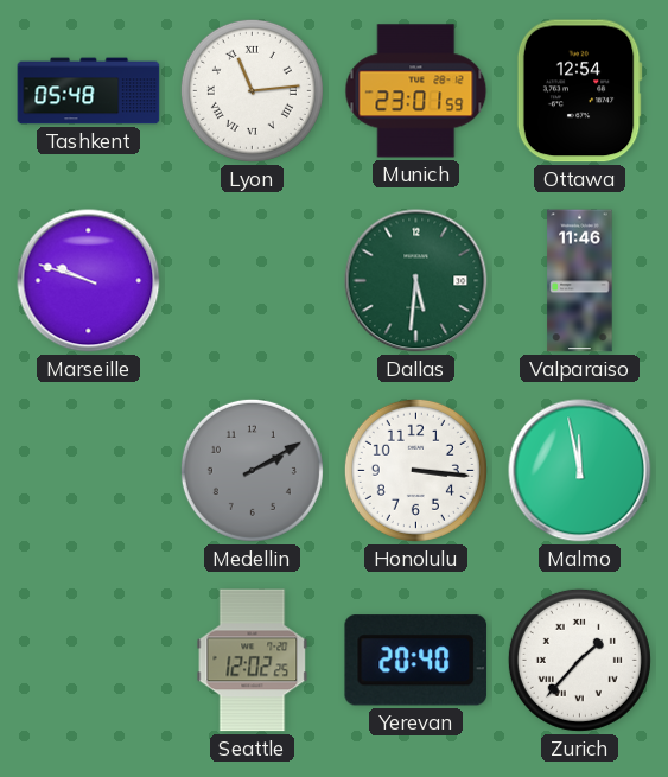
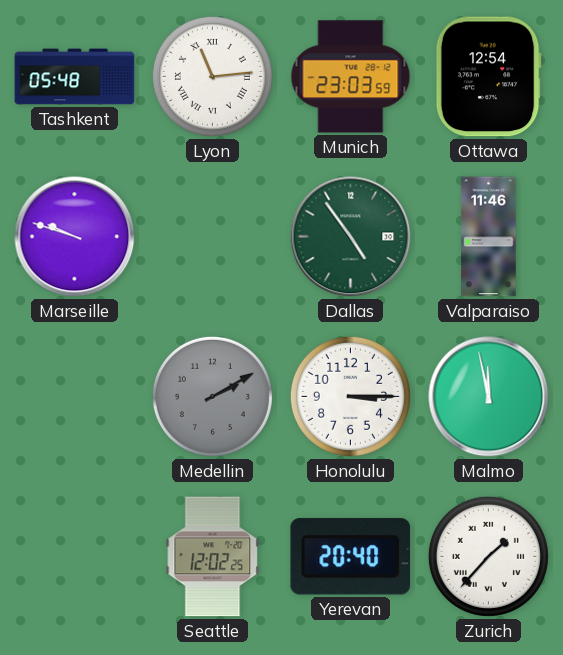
Munich: 23:01 -> 23:03
Dallas: 5:31 -> 4:54
Honolulu: 3:16 -> 3:15
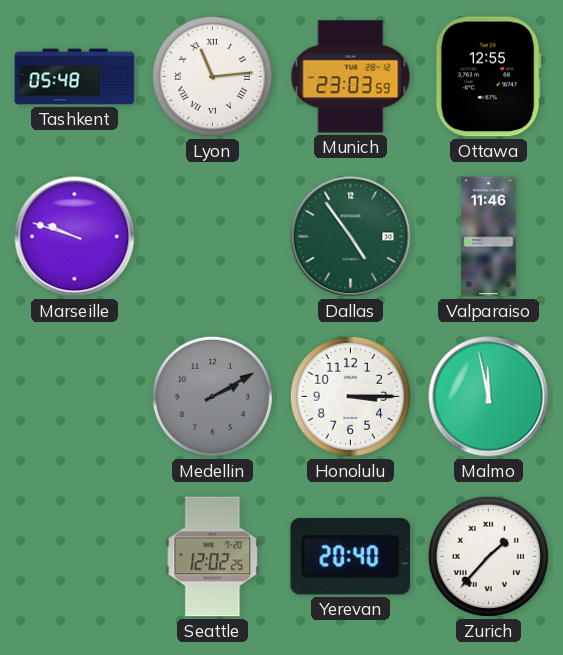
Ottawa: 12:54 -> 12:55
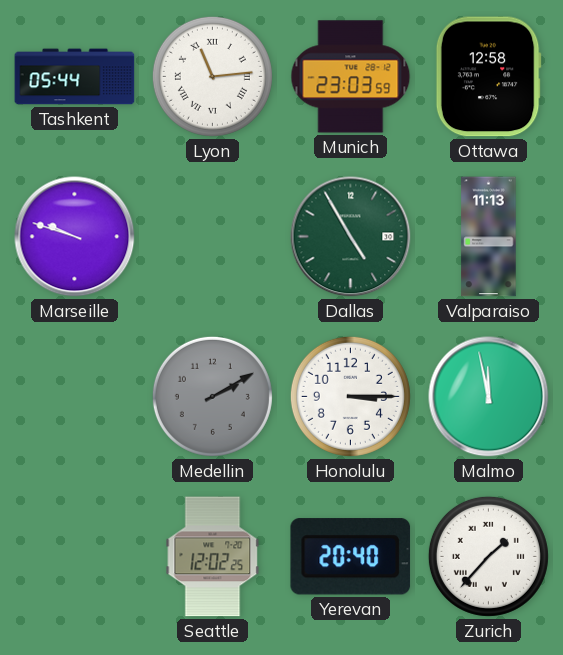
Tashkent: 05:48 -> 05:44
Ottawa: 12:55 -> 12:58
Dallas: 4:54 -> 4:55
Valparaiso: 11:46 -> 11:13
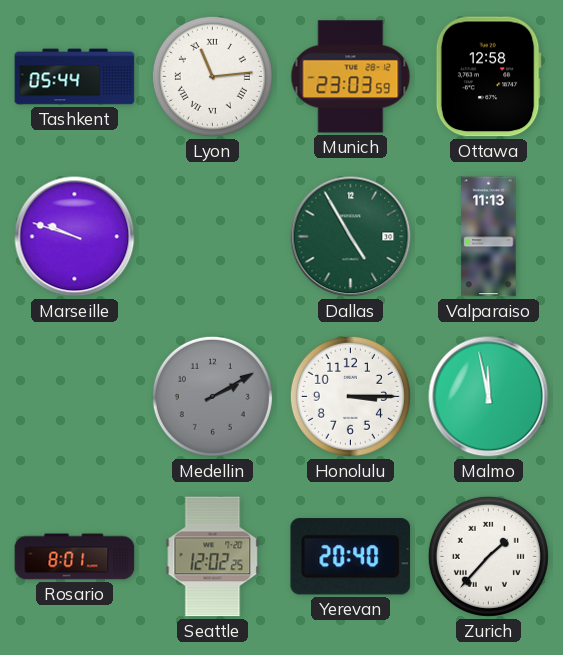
Rosario: none -> 8:01
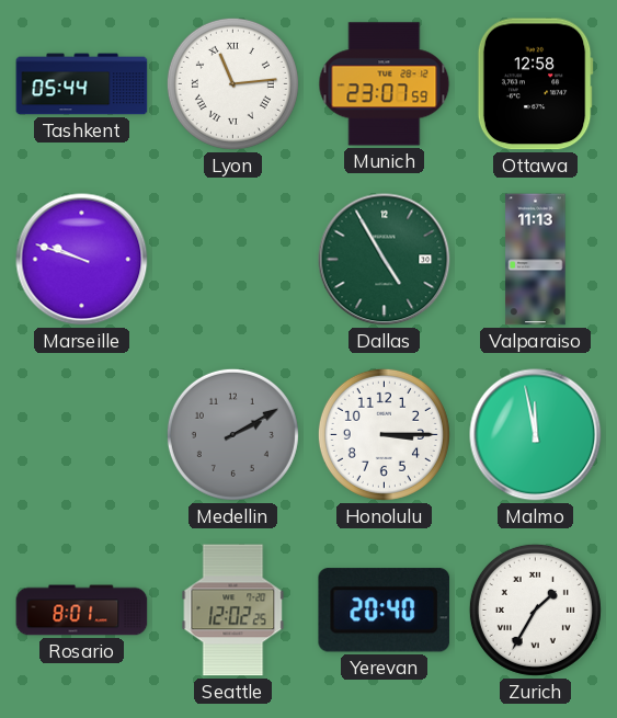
Munich: 23:03 -> 23:07
Zurich: 1:37 -> 1:35
